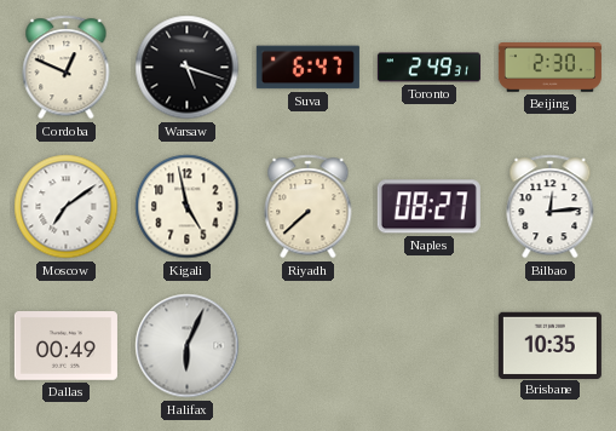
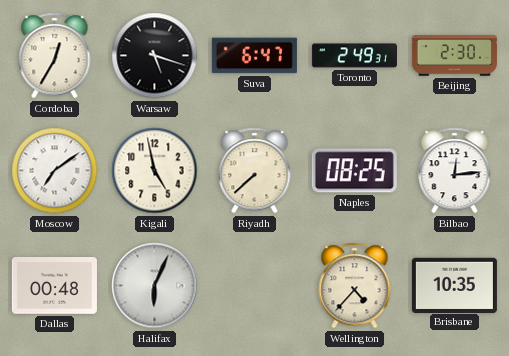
Cordoba: 12:49 -> 12:35
Naples: 08:27 -> 08:25
Dallas: 00:49 -> 00:48
Wellington: none -> 4:37
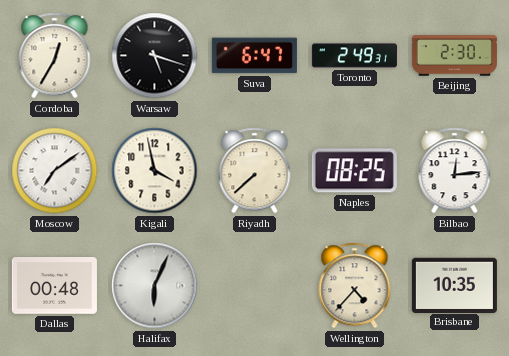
Kigali: 4:58 -> 3:58
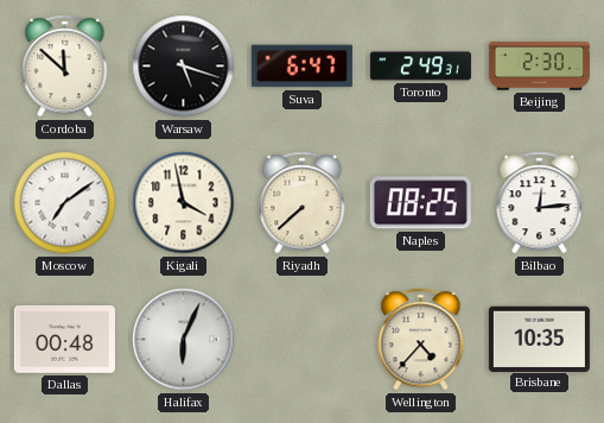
Cordoba: 12:35 -> 11:52
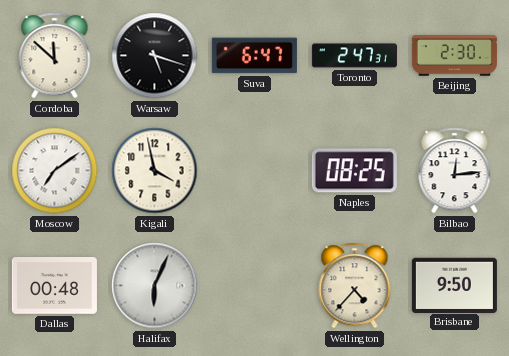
Toronto: 2:49 -> 2:47
Riyadh: 7:38 -> none
Brisbane: 10:35 -> 9:50
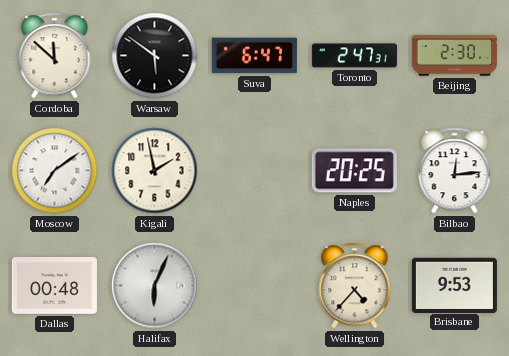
Warsaw: 5:18 -> 5:51
Kigali: 3:58 -> 1:58
Naples: 08:25 -> 20:25
Brisbane: 9:50 -> 9:53
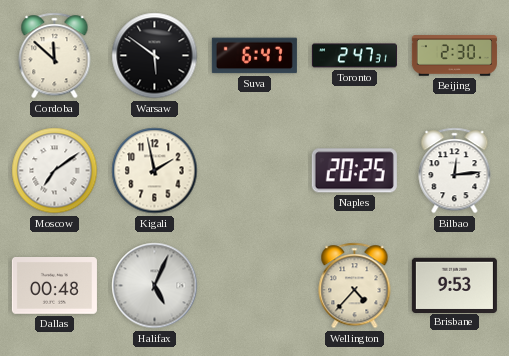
Halifax: 6:04 -> 5:04
